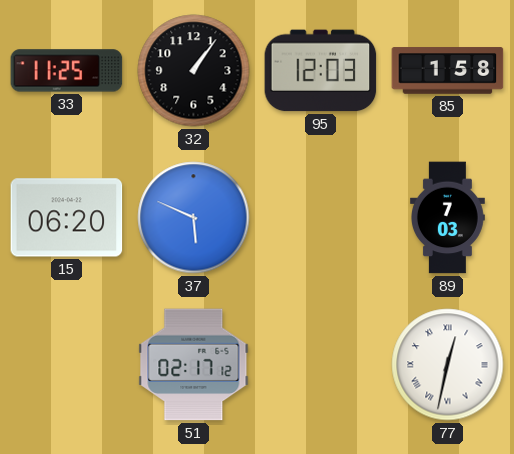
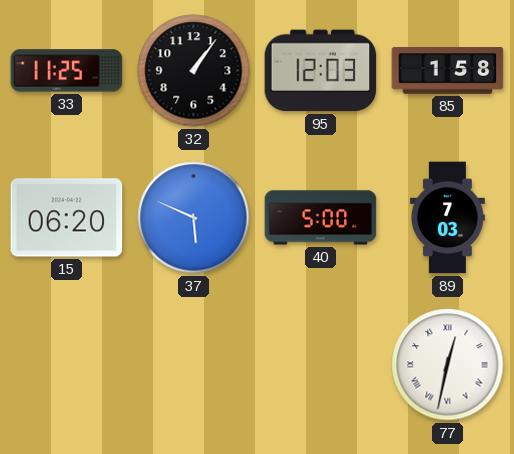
40: none -> 5:00
51: 02:17 -> none
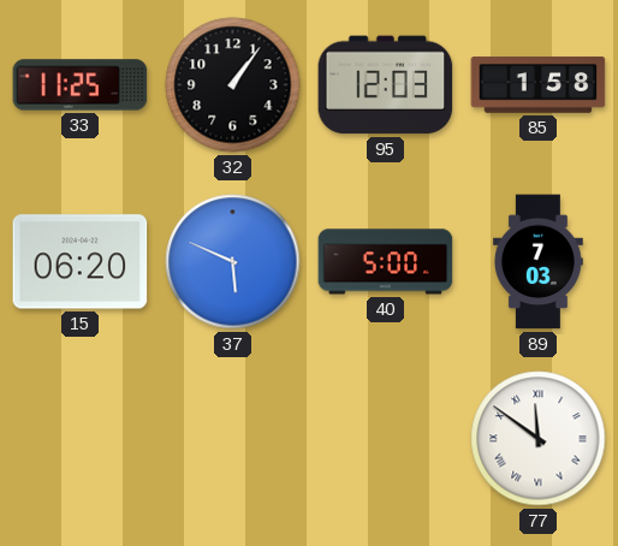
77: 12:32 -> 11:51
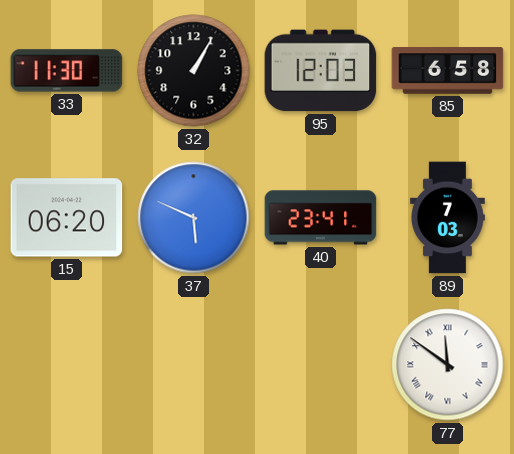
33: 11:25 -> 11:30
32: 1:06 -> 1:05
85: 1:58 -> 6:58
40: 5:00 -> 23:41
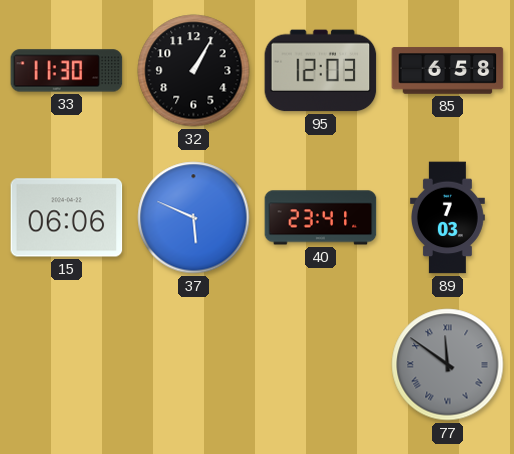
15: 06:20 -> 06:06
77 dial: white -> grey
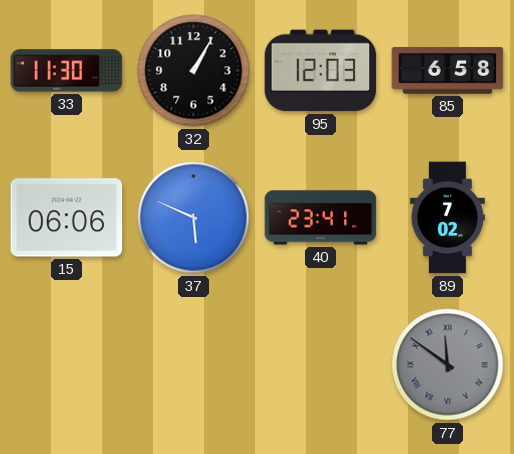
89: 7:03 -> 7:02
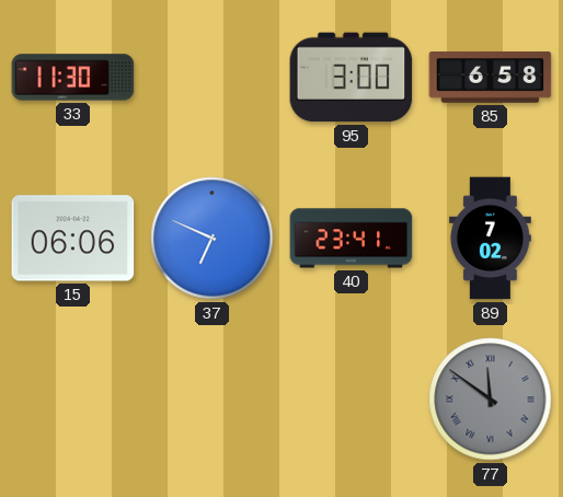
32: 1:05 -> none
95: 12:03 -> 3:00
37: 5:49 -> 6:49
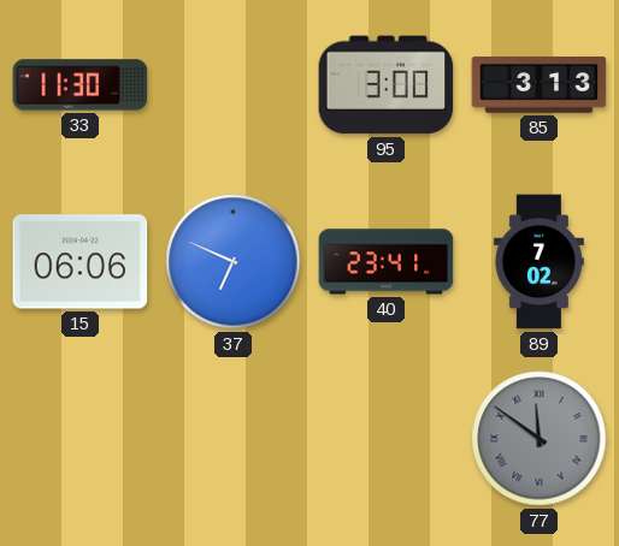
85: 6:58 -> 3:13
